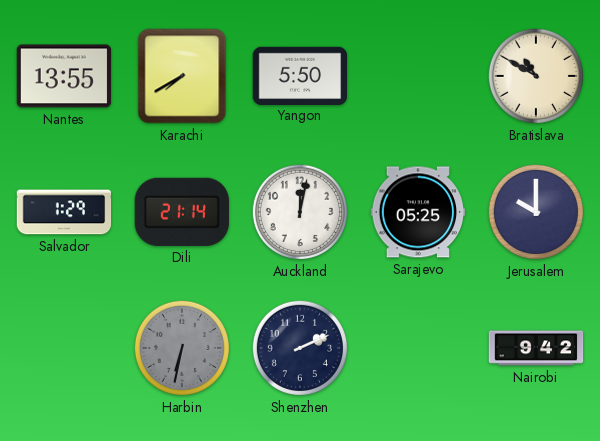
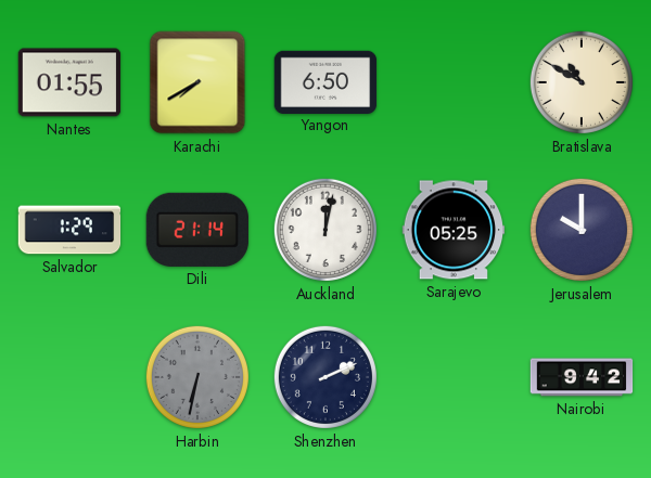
Nantes: 13:55 -> 01:55
Yangon: 5:50 -> 6:50
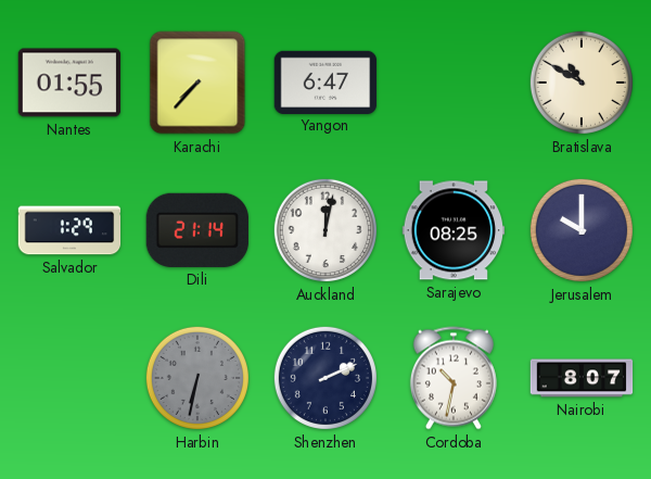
Karachi: 7:40 -> 7:37
Yangon: 6:50 -> 6:47
Sarajevo: 05:25 -> 08:25
Cordoba: none -> 10:32
Nairobi: 9:42 -> 8:07
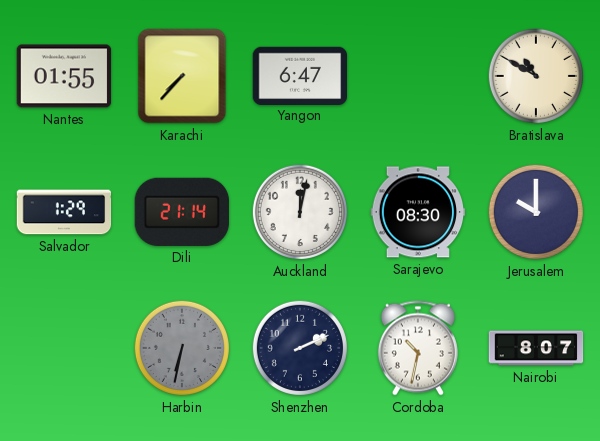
Sarajevo: 08:25 -> 08:30
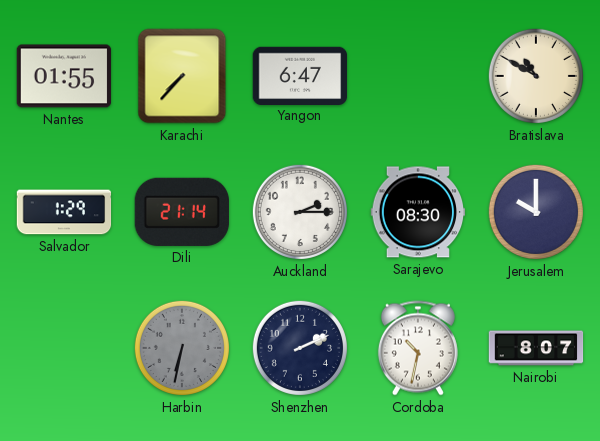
Auckland: 12:02 -> 2:15
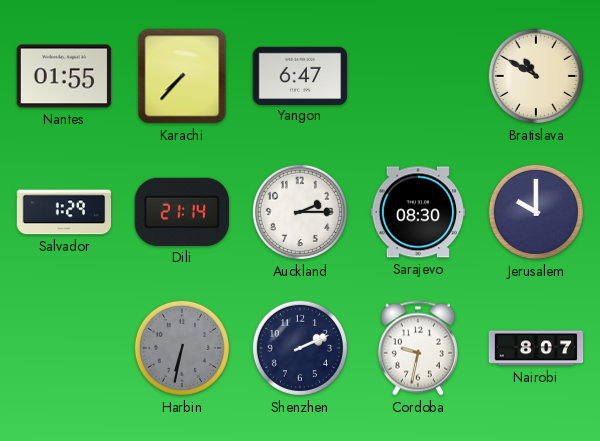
Cordoba: 10:32 -> 9:32
